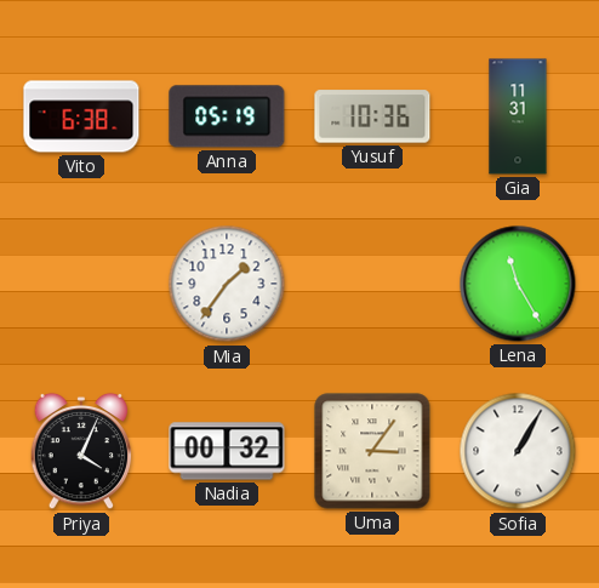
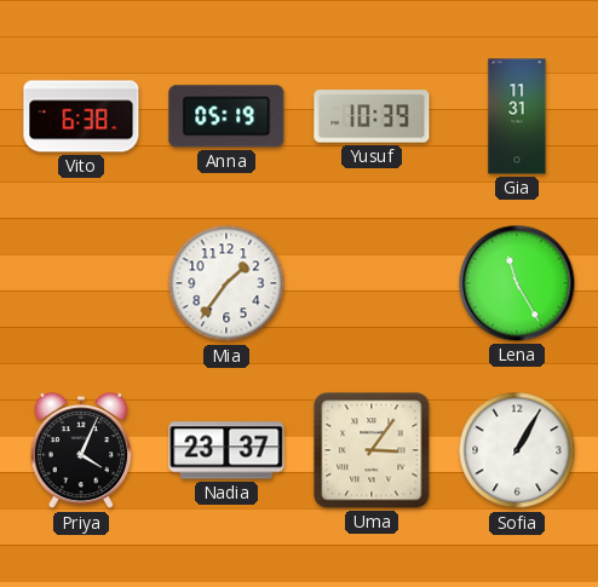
Yusuf: 10:36 -> 10:39
Nadia: 00:32 -> 23:37
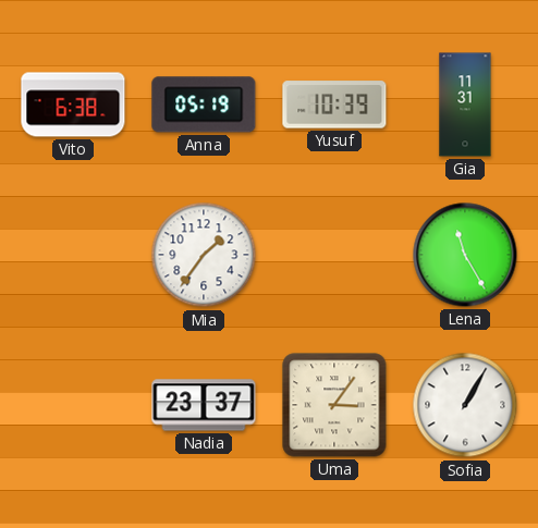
Priya: 4:04 -> none
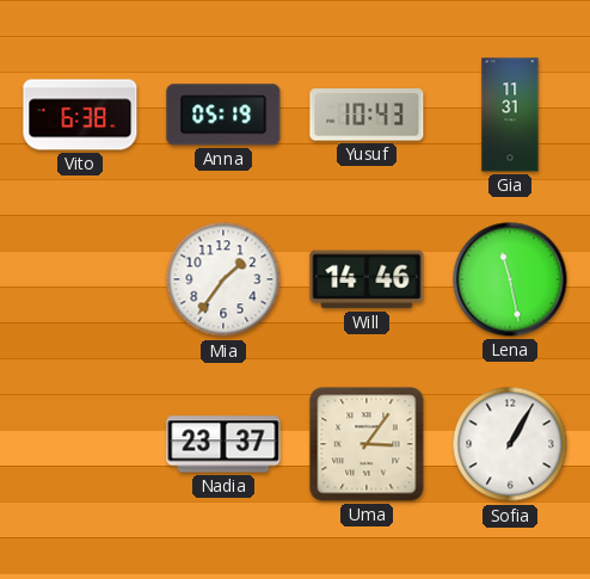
Yusuf: 10:39 -> 10:43
Will: none -> 14:46
Lena: 11:25 -> 11:28
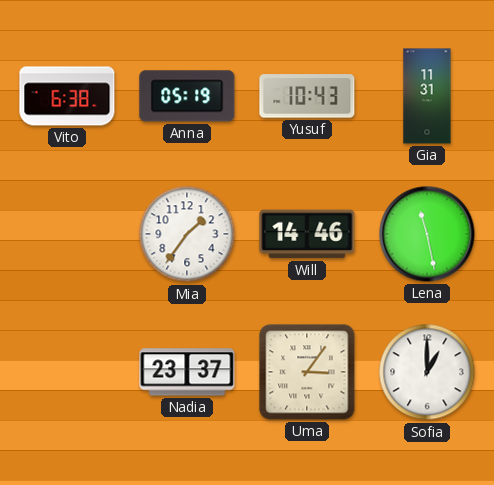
Sofia: 1:05 -> 1:00
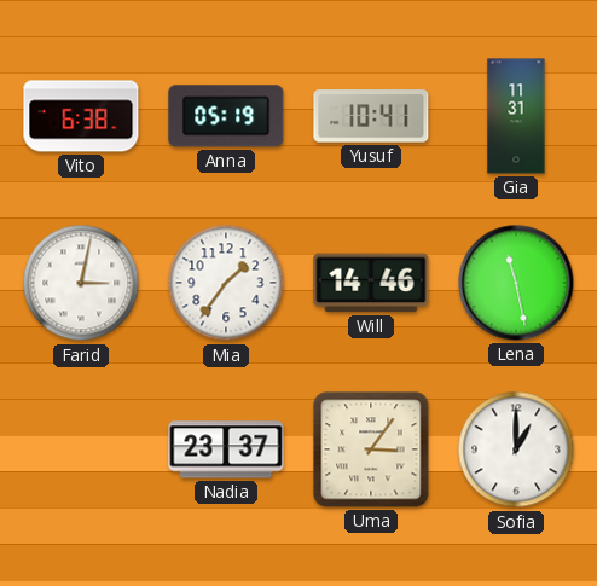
Yusuf: 10:43 -> 10:41
Farid: none -> 3:02
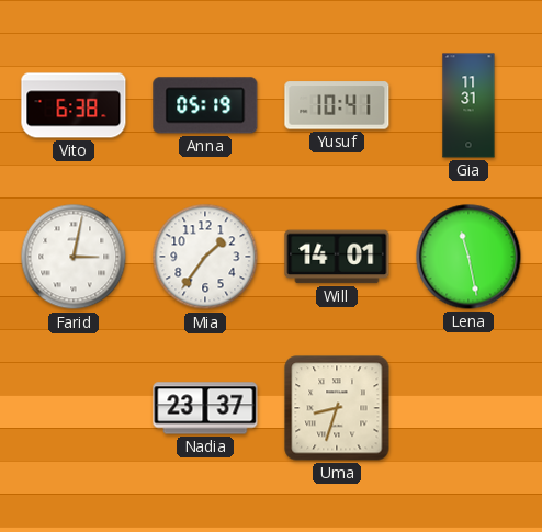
Will: 14:46 -> 14:01
Uma: 3:06 -> 8:33
Sofia: 1:00 -> none
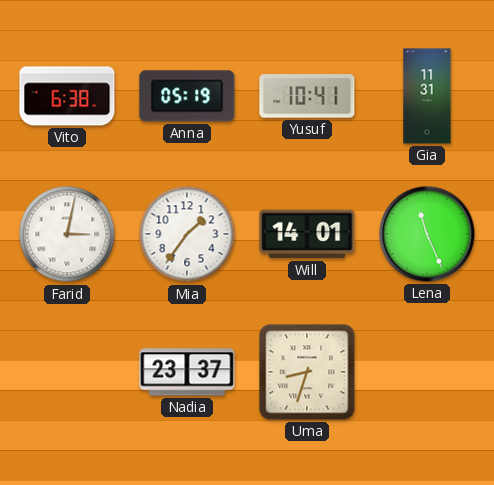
Lena: 11:28 -> 11:26
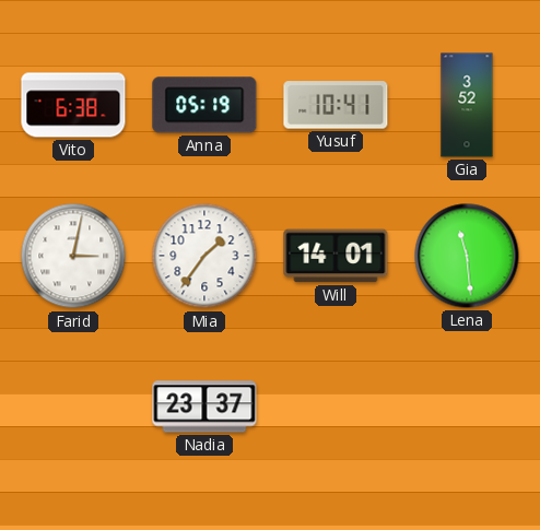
Gia: 11:31 -> 3:52
Lena: 11:26 -> 11:29
Uma: 8:33 -> none
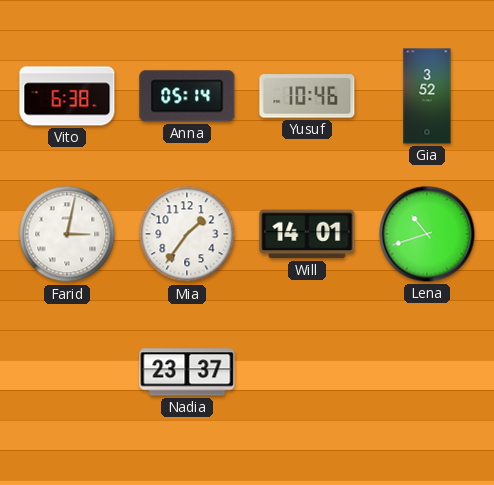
Anna: 05:19 -> 05:14
Yusuf: 10:41 -> 10:46
Lena: 11:29 -> 10:42
